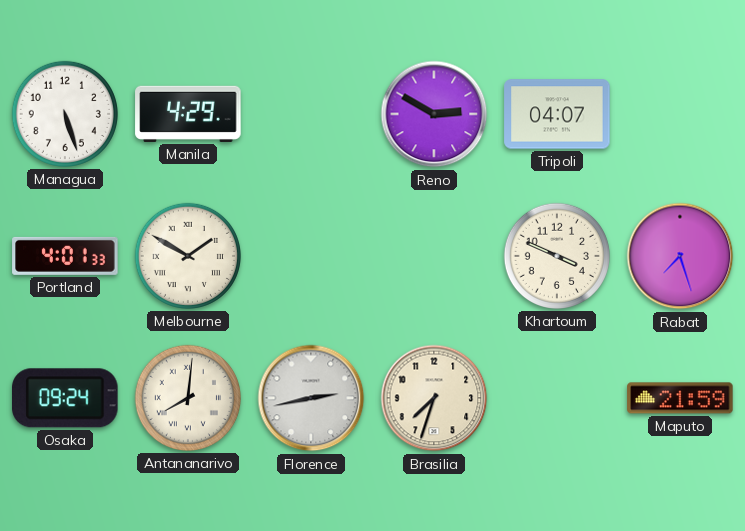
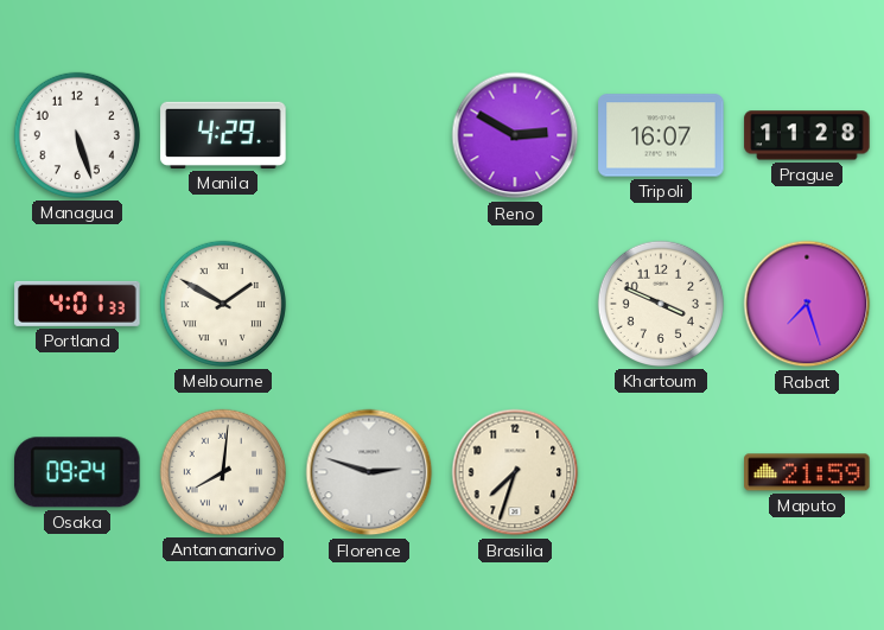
Tripoli: 04:07 -> 16:07
Prague: none -> 11:28
Florence: 2:43 -> 2:48
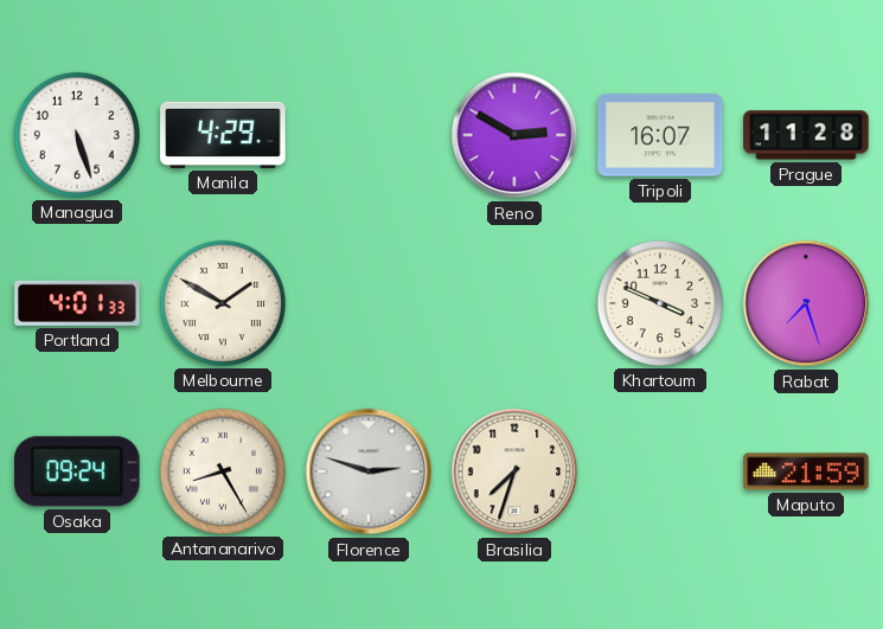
Antananarivo: 8:01 -> 8:25
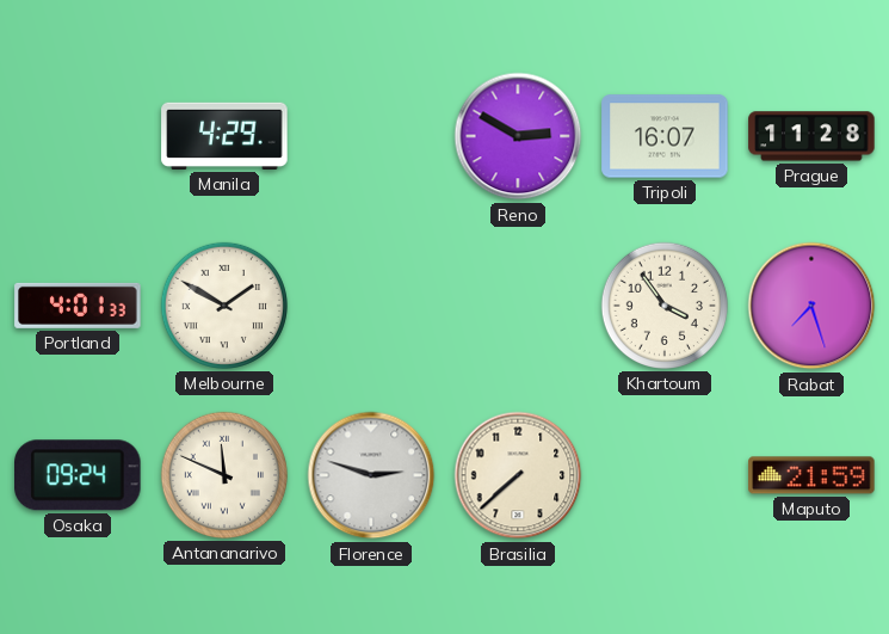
Managua: 5:27 -> none
Khartoum: 3:49 -> 3:54
Antananarivo: 8:25 -> 11:49
Brasilia: 7:33 -> 7:38
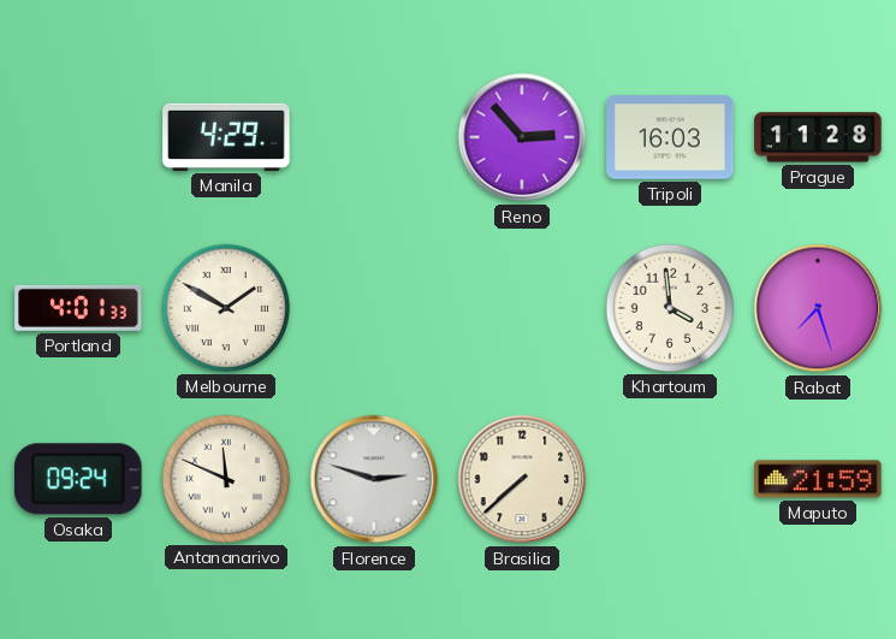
Reno: 2:50 -> 2:53
Tripoli: 16:07 -> 16:03
Khartoum: 3:54 -> 3:59
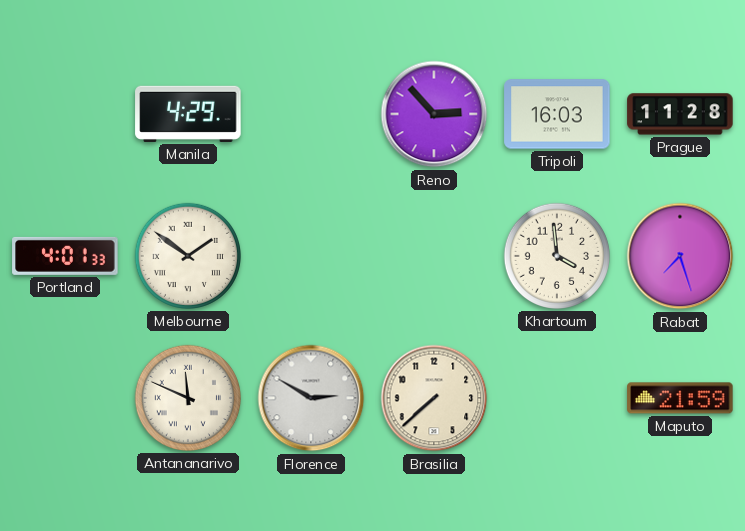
Melbourne: 1:50 -> 1:51
Osaka: 09:24 -> none
Florence: 2:48 -> 2:50
